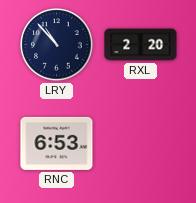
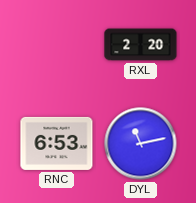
LRY: 10:53 -> none
DYL: none -> 11:13
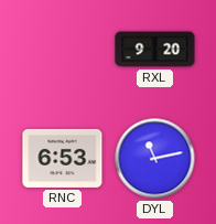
RXL: 2:20 -> 9:20
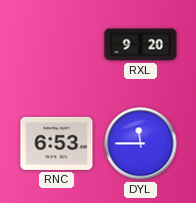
DYL: 11:13 -> 11:45
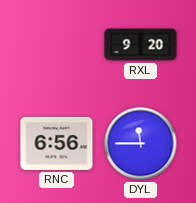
RNC: 6:53 -> 6:56
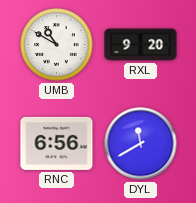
UMB: none -> 10:50
DYL: 11:45 -> 11:40
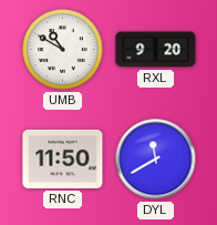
RNC: 6:56 -> 11:50
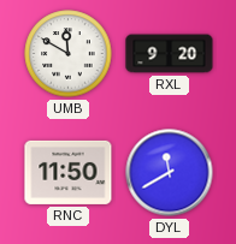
UMB: 10:50 -> 11:50
